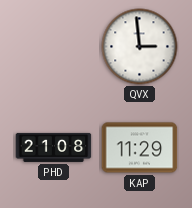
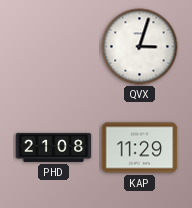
QVX: 2:59 -> 3:03
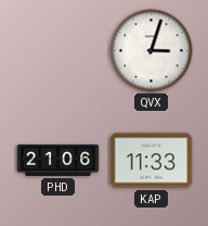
PHD: 21:08 -> 21:06
KAP: 11:29 -> 11:33
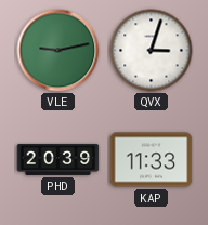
VLE: none -> 9:13
PHD: 21:06 -> 20:39
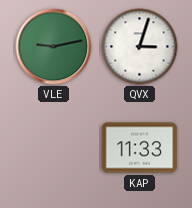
PHD: 20:39 -> none
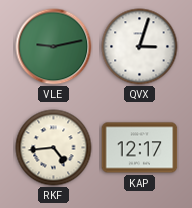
RKF: none -> 4:44
KAP: 11:33 -> 12:17
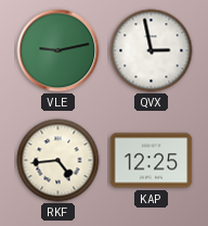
QVX: 3:03 -> 2:58
KAP: 12:17 -> 12:25
